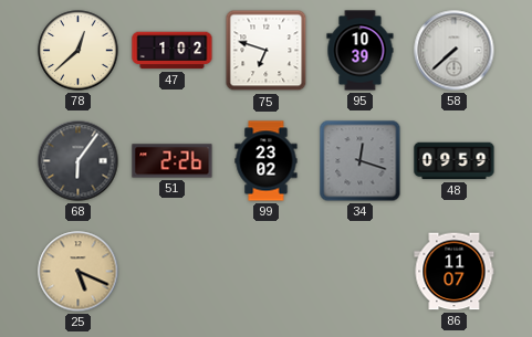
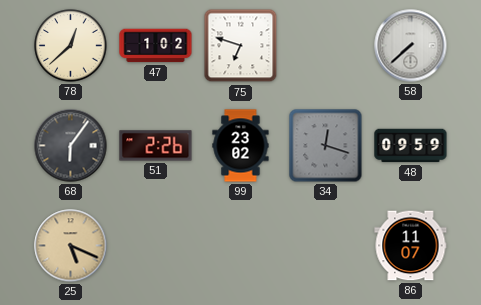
95: 10:39 -> none
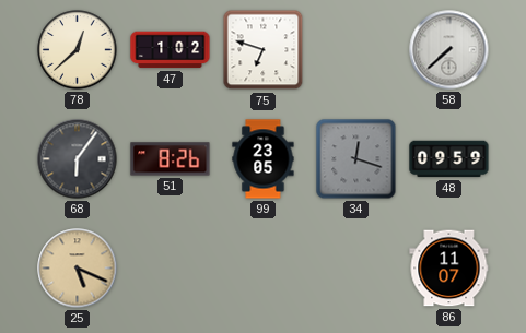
51: 2:26 -> 8:26
99: 23:02 -> 23:05
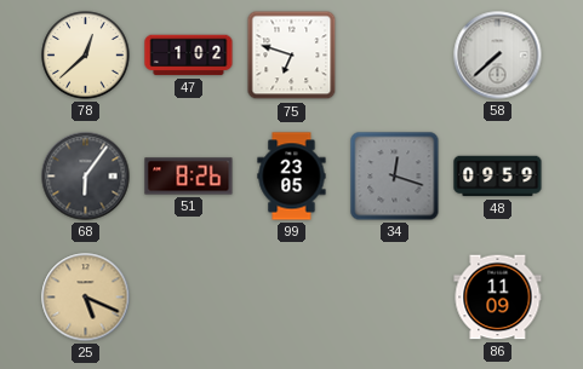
86: 11:07 -> 11:09
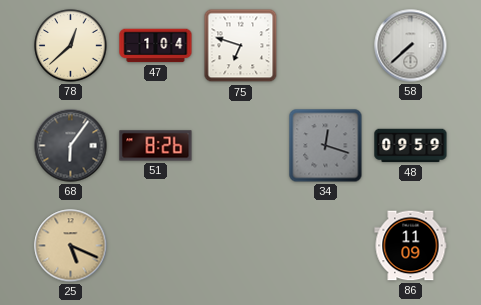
47: 1:02 -> 1:04
99: 23:05 -> none
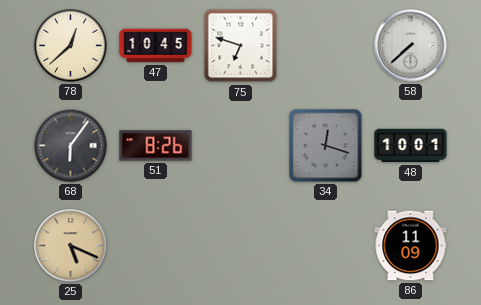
47: 1:04 -> 10:45
48: 09:59 -> 10:01
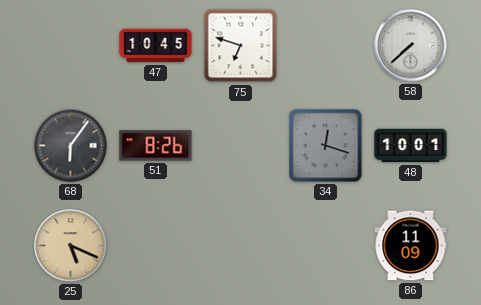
78: 12:38 -> none
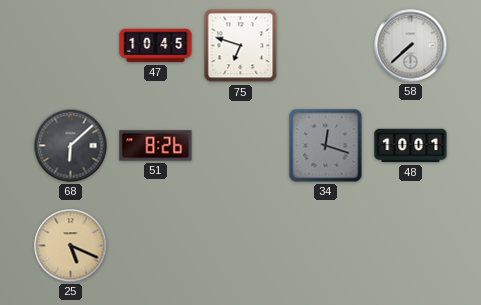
68: 6:06 -> 6:08
86: 11:09 -> none
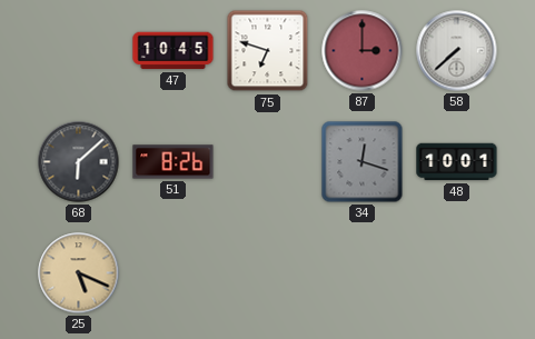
87: none -> 3:00
